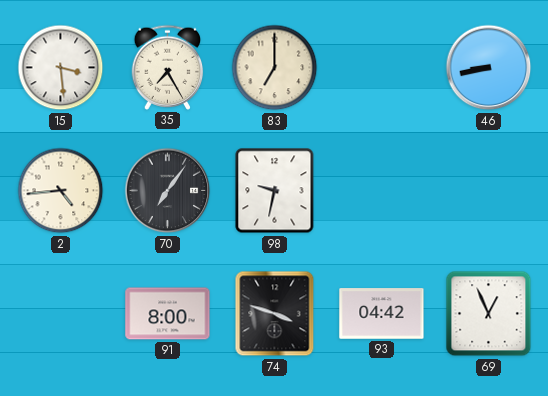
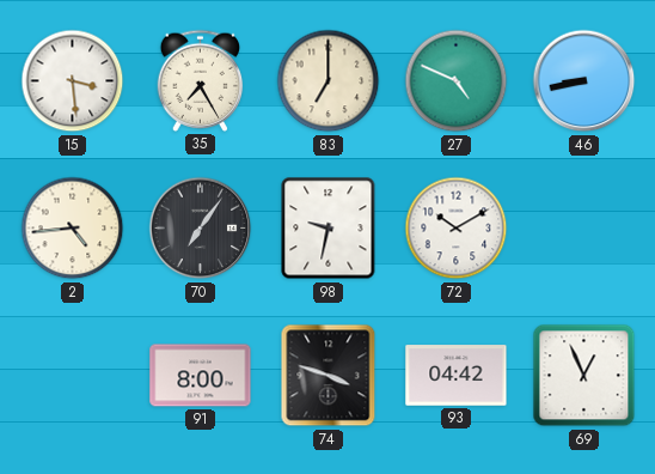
27: none -> 4:49
72: none -> 10:10
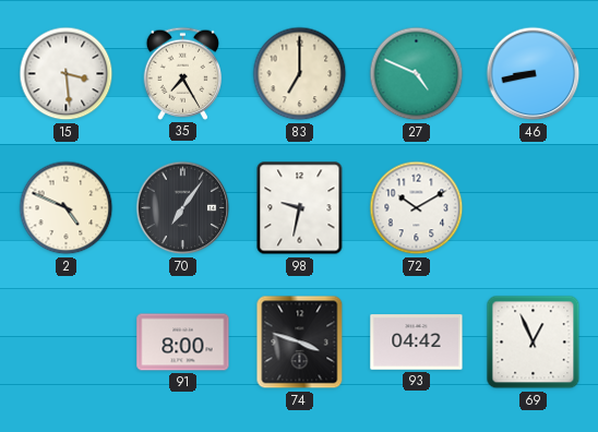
2: 4:44 -> 4:49
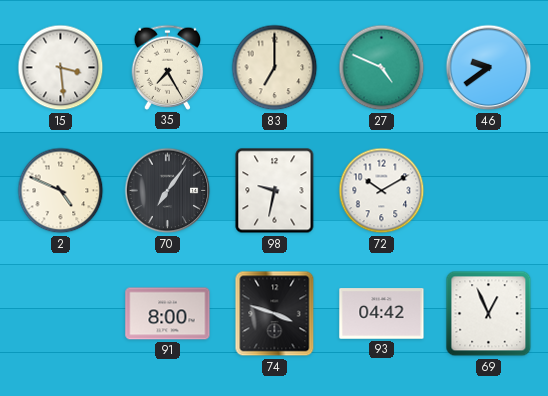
46: 8:43 -> 9:39
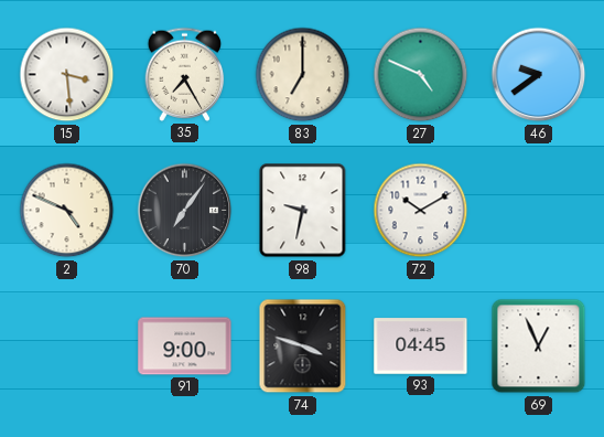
91: 8:00 -> 9:00
93: 04:42 -> 04:45
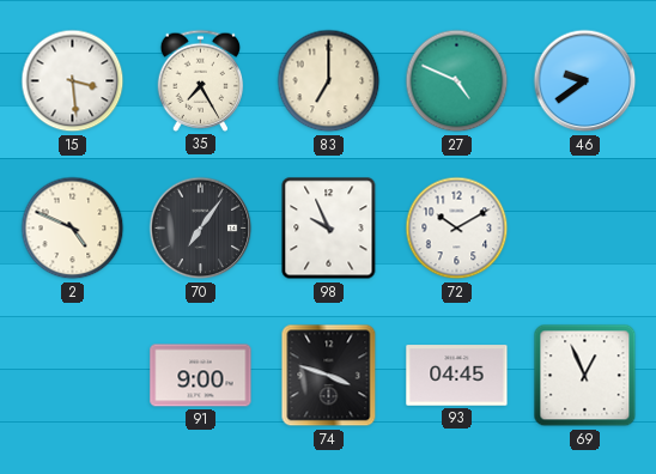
98: 9:32 -> 9:56
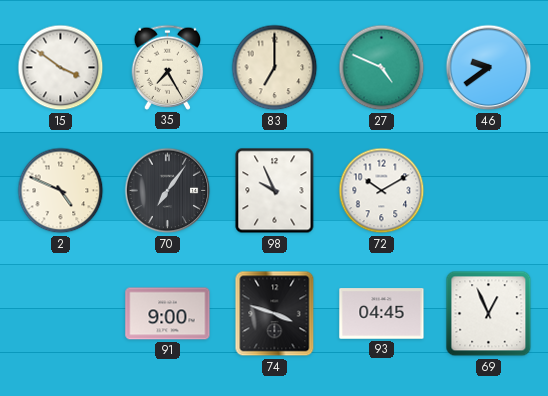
15: 3:29 -> 3:51
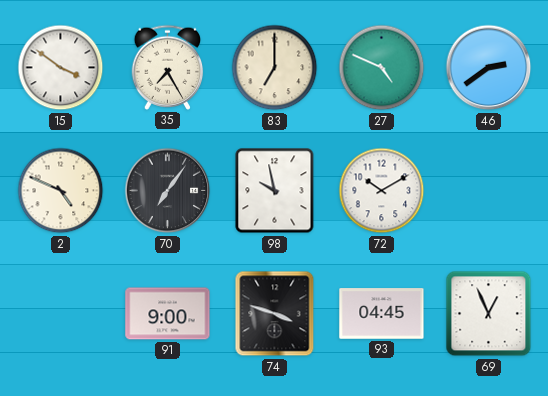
46: 9:39 -> 2:39
98: 9:56 -> 9:58
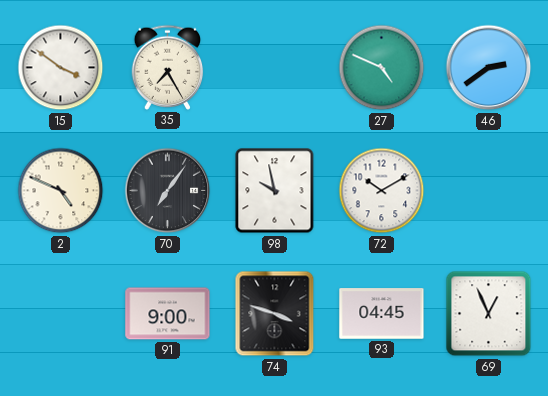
83: 7:00 -> none
